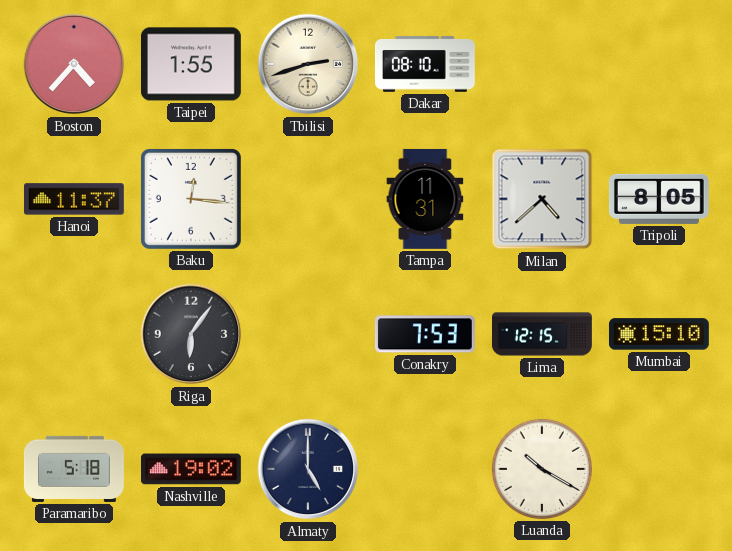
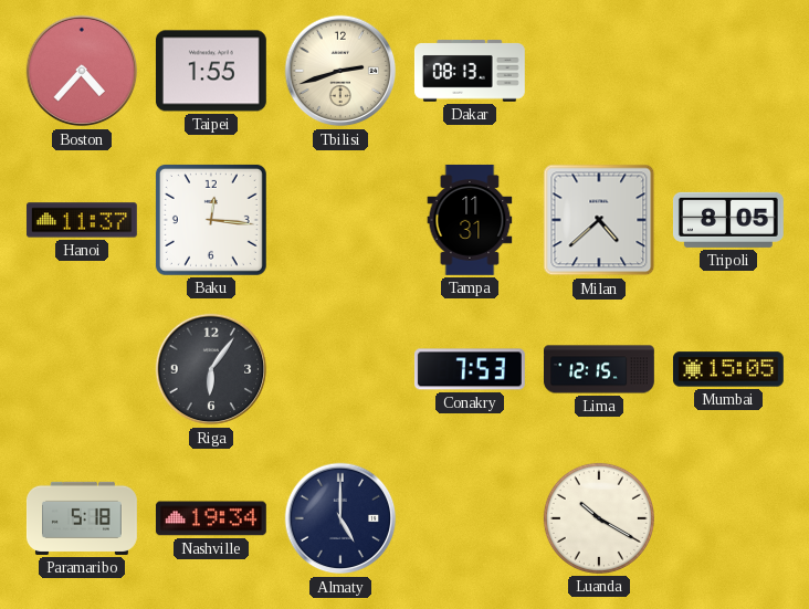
Dakar: 08:10 -> 08:13
Mumbai: 15:10 -> 15:05
Nashville: 19:02 -> 19:34
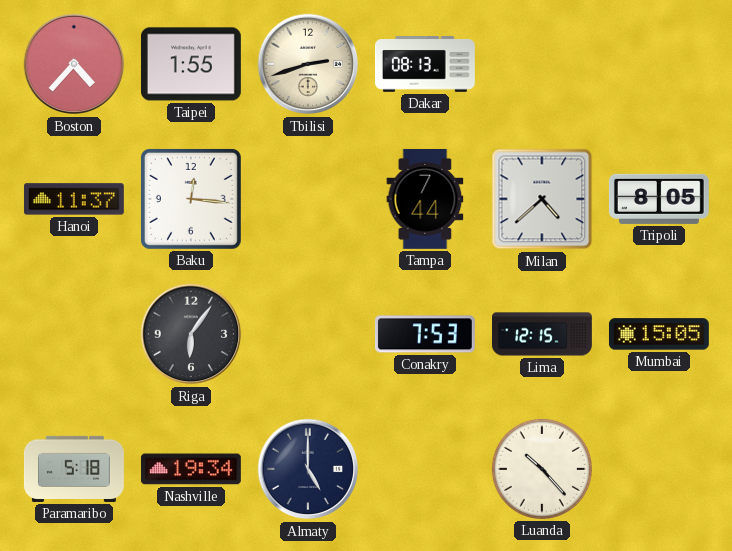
Tampa: 11:31 -> 7:44
Luanda: 10:20 -> 10:23
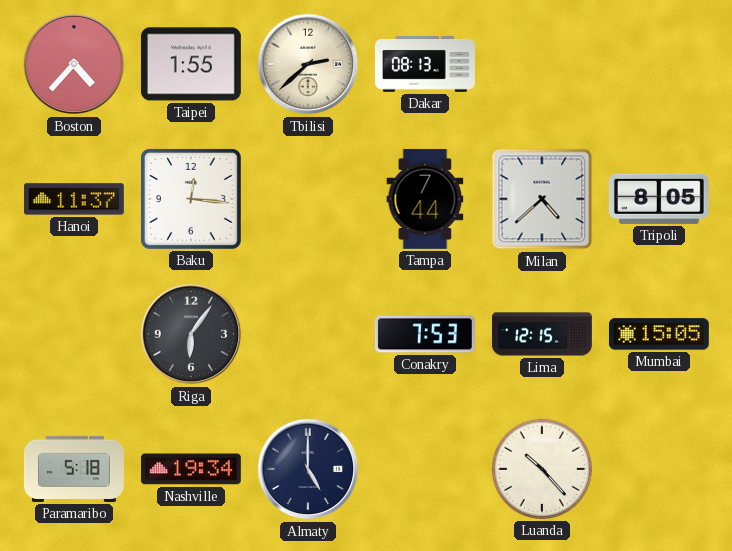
Tbilisi: 2:42 -> 2:38
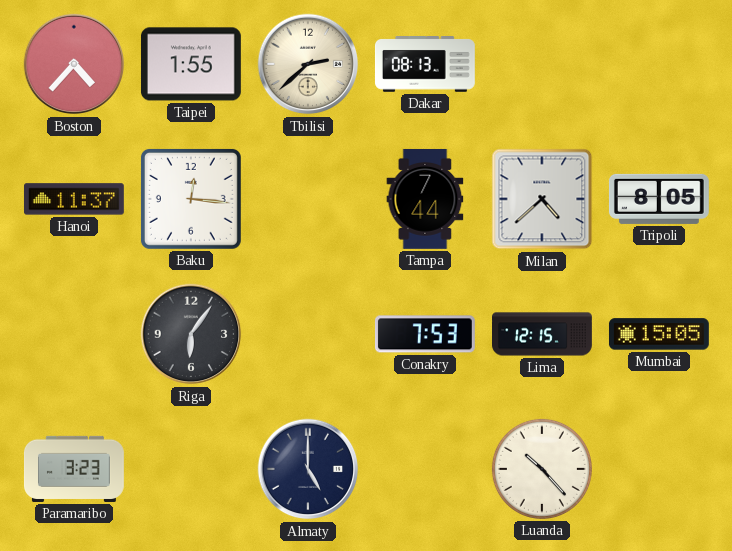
Paramaribo: 5:18 -> 3:23
Nashville: 19:34 -> none
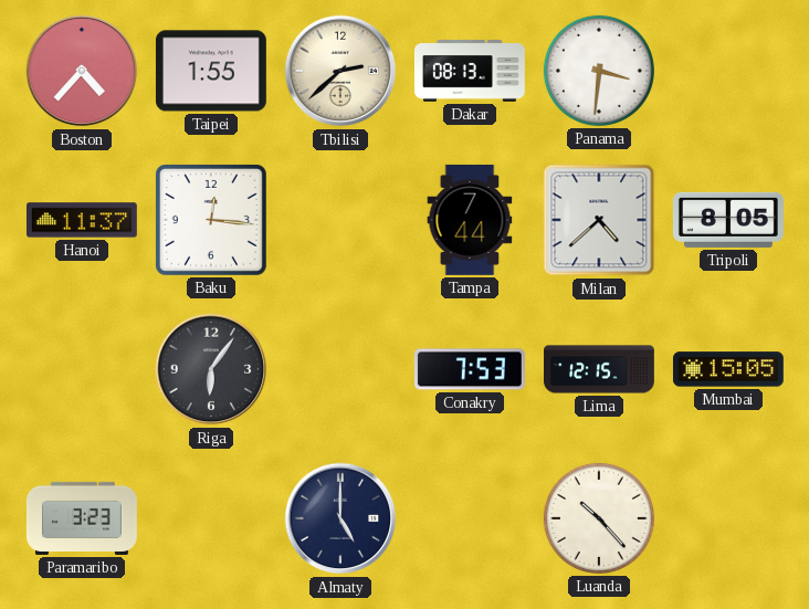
Panama: none -> 3:31
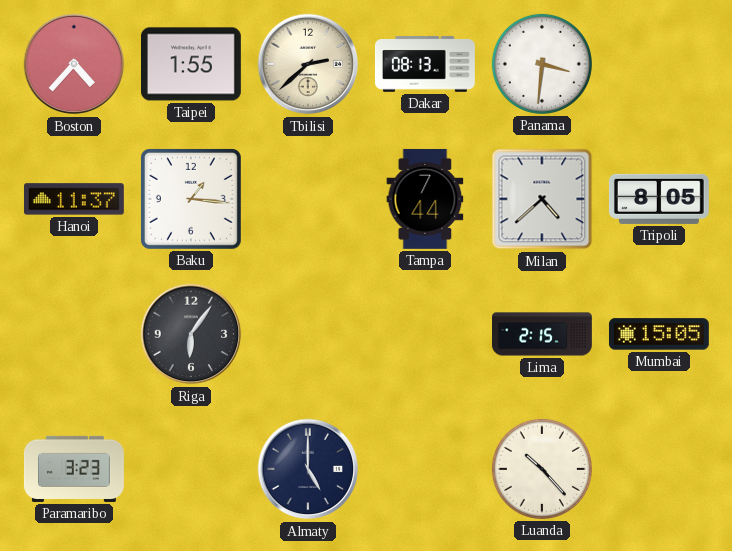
Baku: 12:16 -> 1:16
Conakry: 7:53 -> none
Lima: 12:15 -> 2:15
